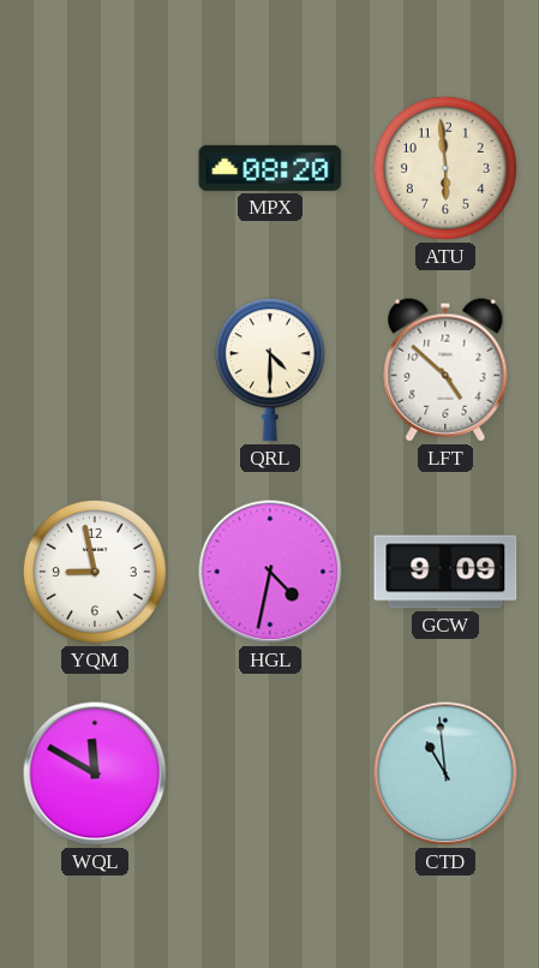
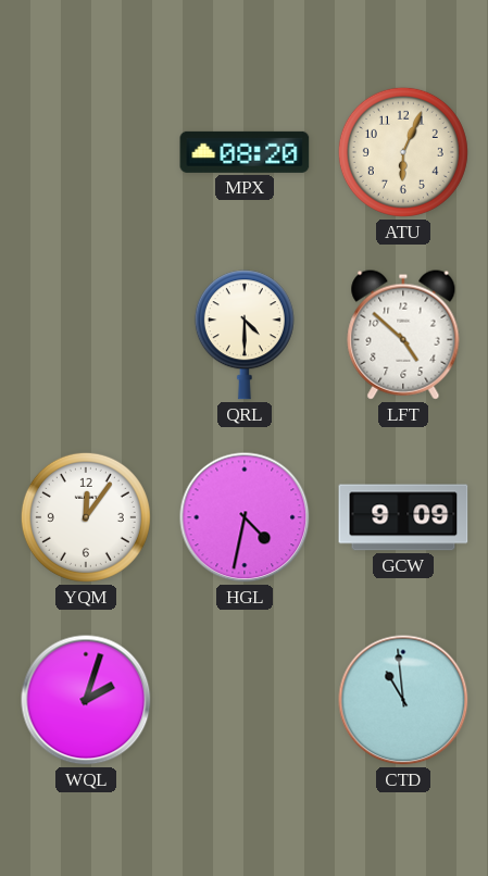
ATU: 5:59 -> 6:04
YQM: 8:58 -> 12:06
WQL: 11:50 -> 2:03
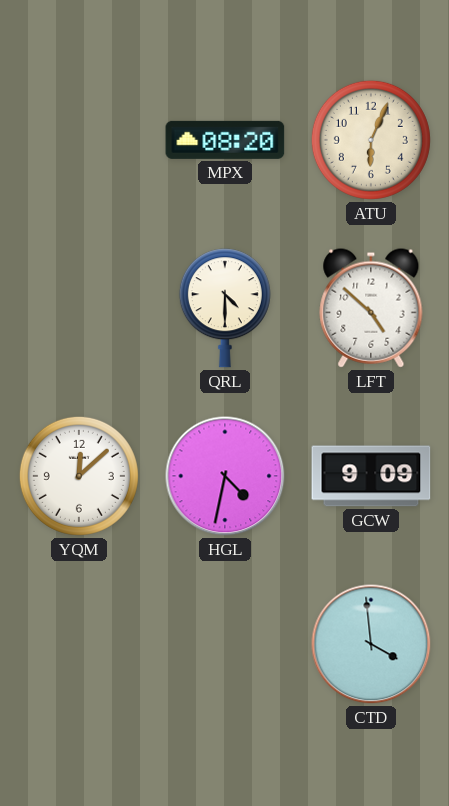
YQM: 12:06 -> 12:08
WQL: 2:03 -> none
CTD: 10:59 -> 3:59
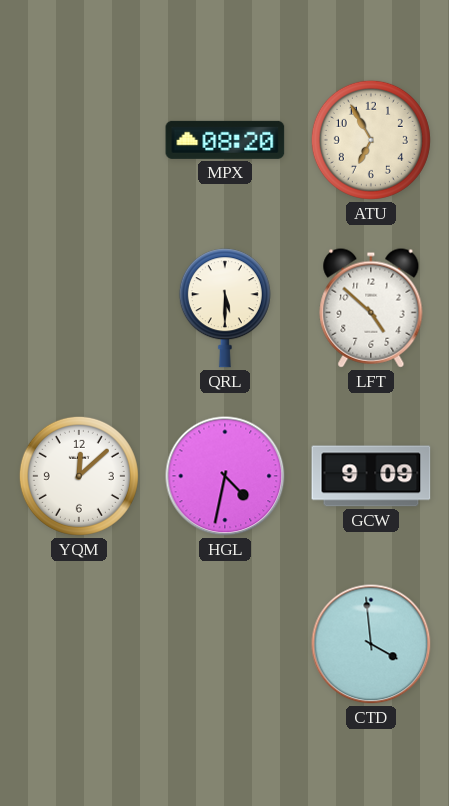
ATU: 6:04 -> 6:55
QRL: 4:30 -> 5:30
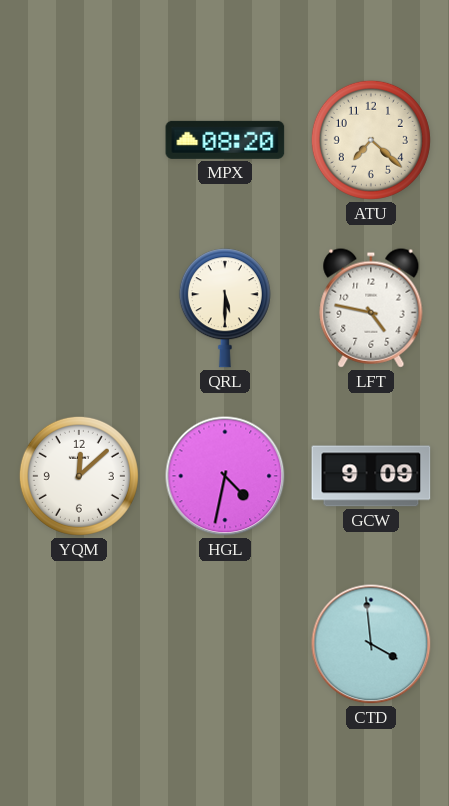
ATU: 6:55 -> 7:22
LFT: 4:52 -> 4:47
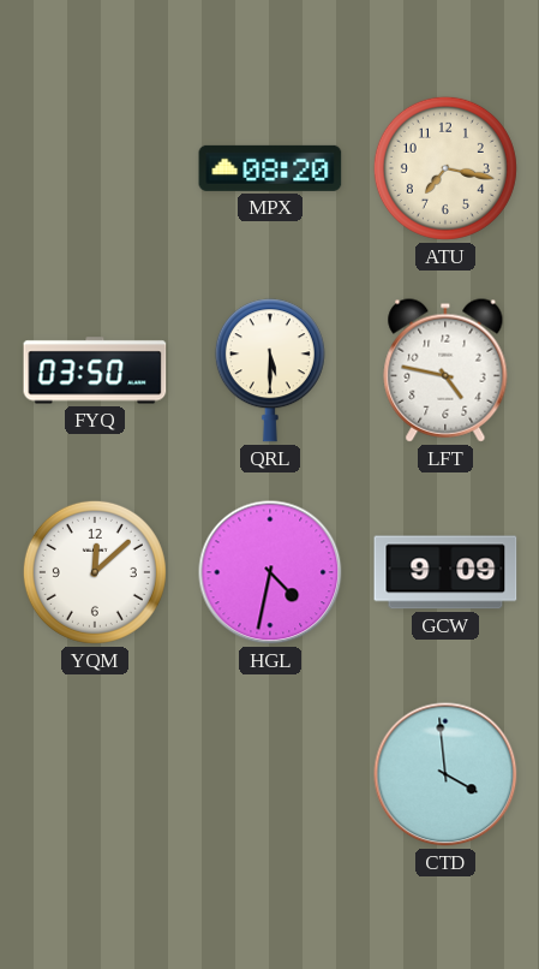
ATU: 7:22 -> 7:17
FYQ: none -> 03:50
